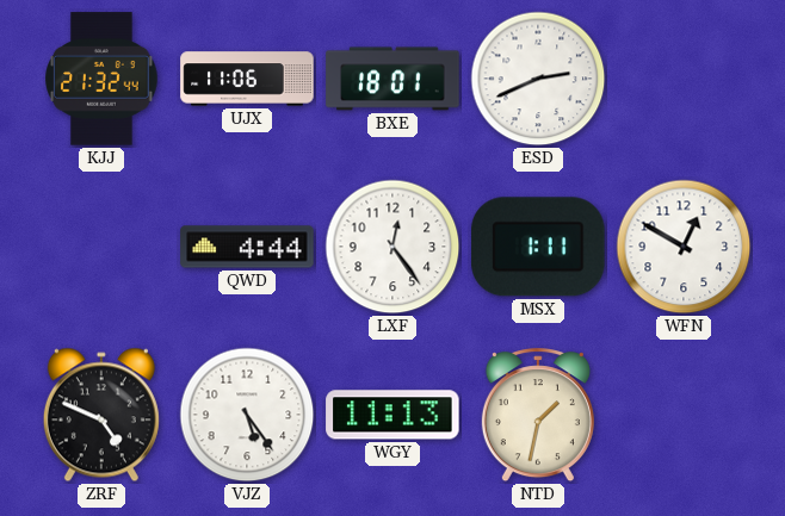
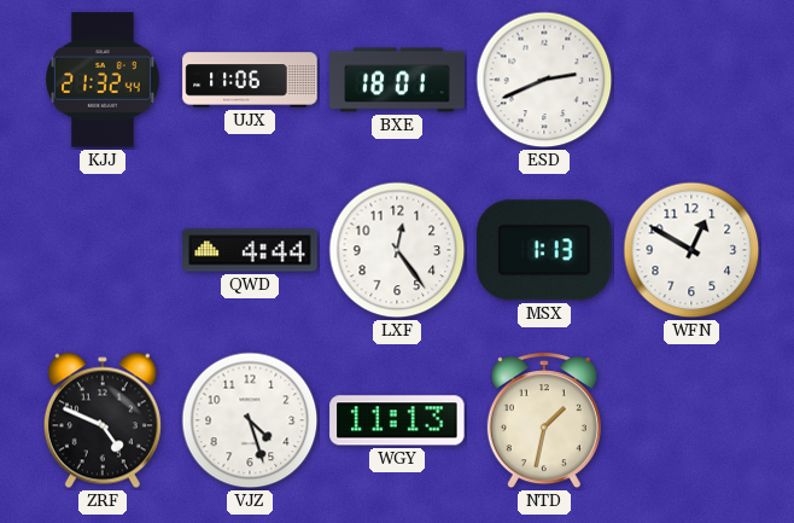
MSX: 1:11 -> 1:13
VJZ: 5:24 -> 4:27
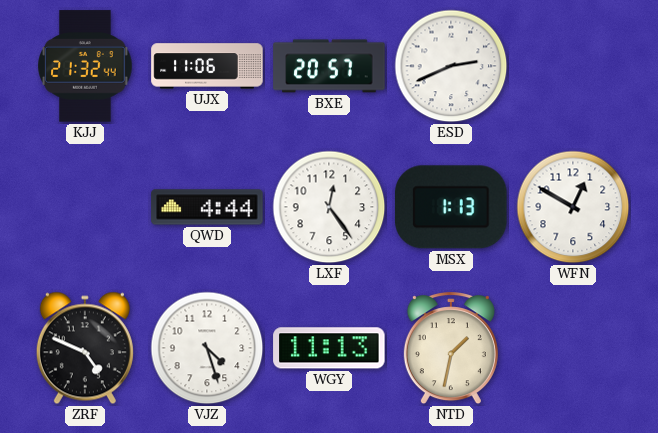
BXE: 18:01 -> 20:57
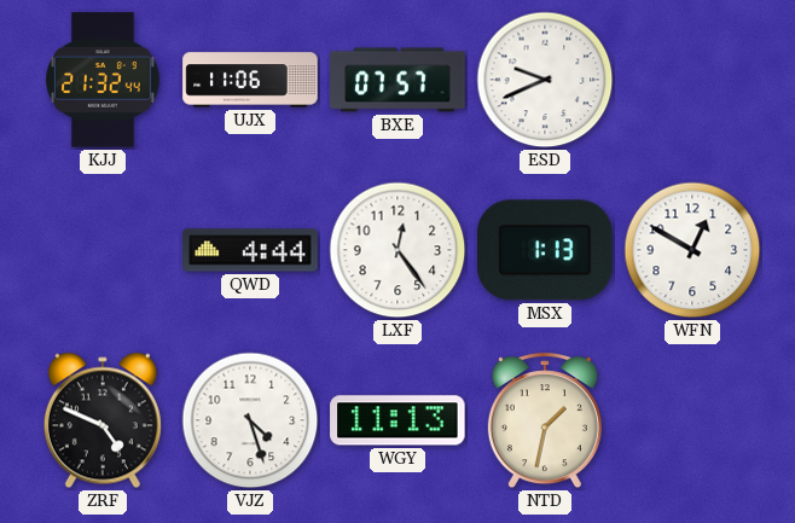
BXE: 20:57 -> 07:57
ESD: 2:41 -> 9:41
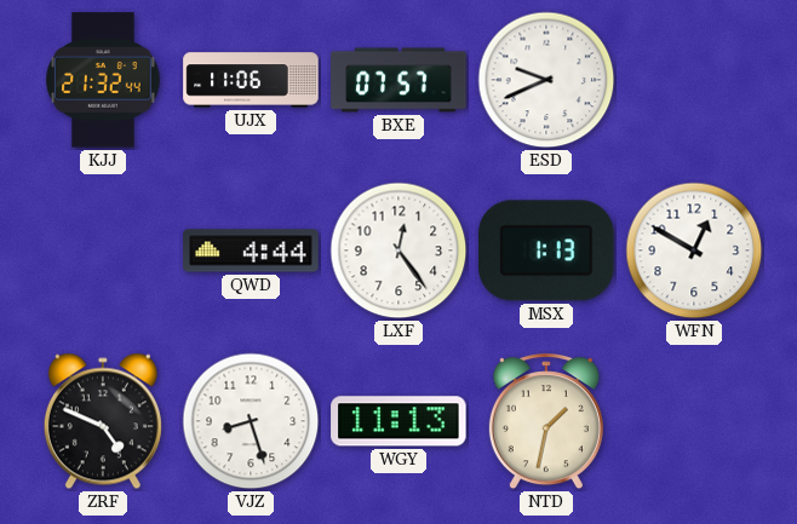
VJZ: 4:27 -> 8:27
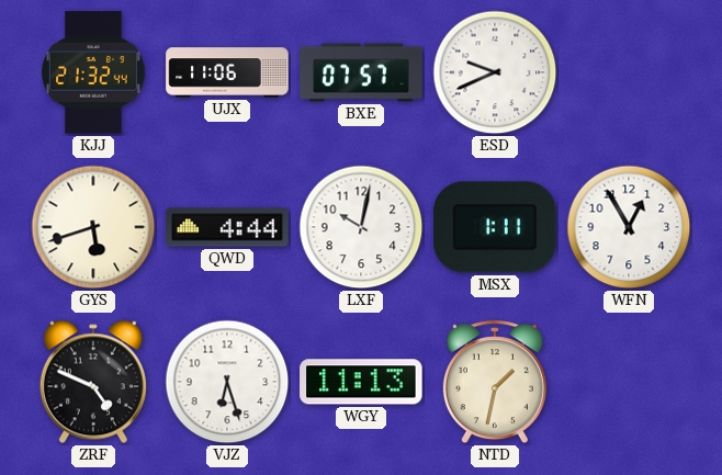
GYS: none -> 5:42
LXF: 12:24 -> 10:02
MSX: 1:13 -> 1:11
WFN: 12:50 -> 12:55
VJZ: 8:27 -> 6:27
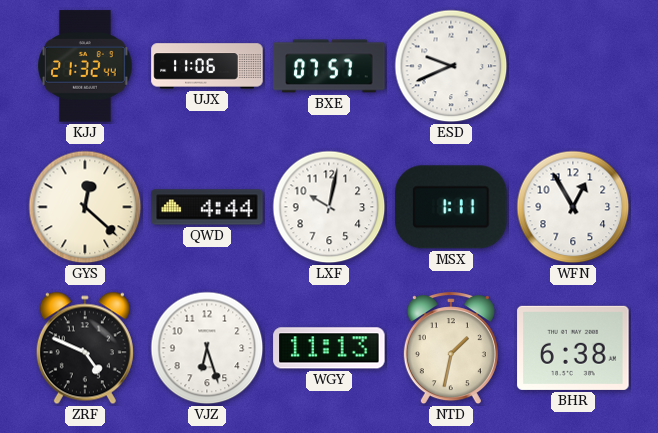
GYS: 5:42 -> 12:22
BHR: none -> 6:38
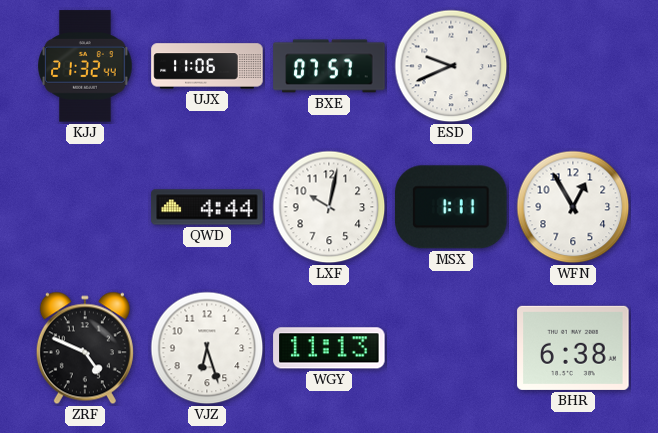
GYS: 12:22 -> none
NTD: 1:32 -> none
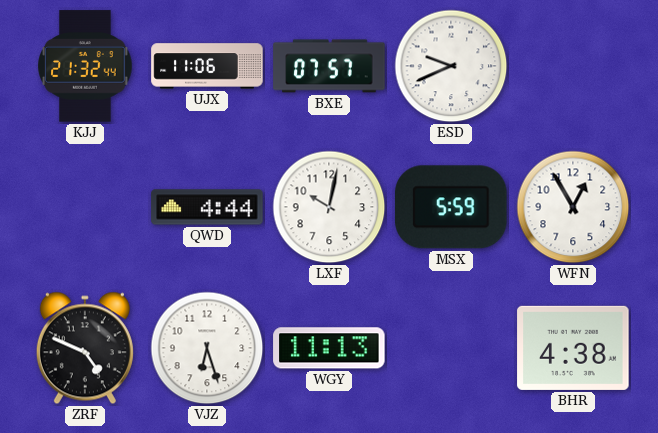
MSX: 1:11 -> 5:59
BHR: 6:38 -> 4:38
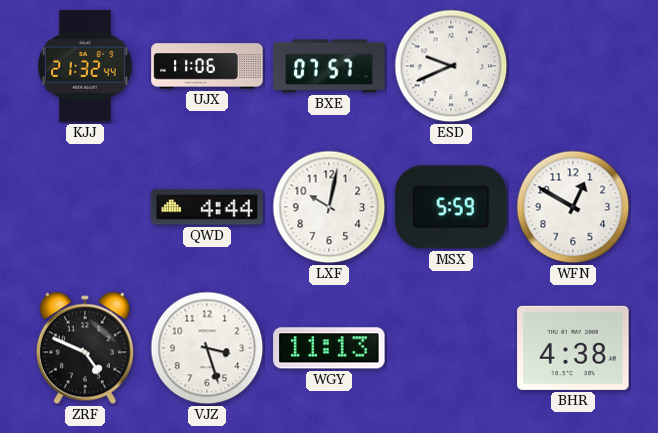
WFN: 12:55 -> 12:50
VJZ: 6:27 -> 3:27
